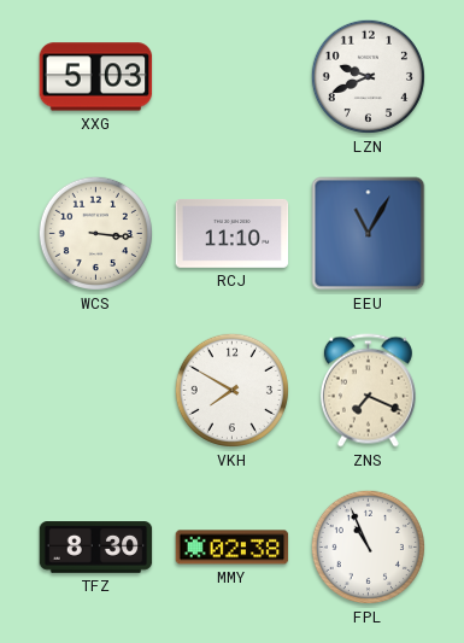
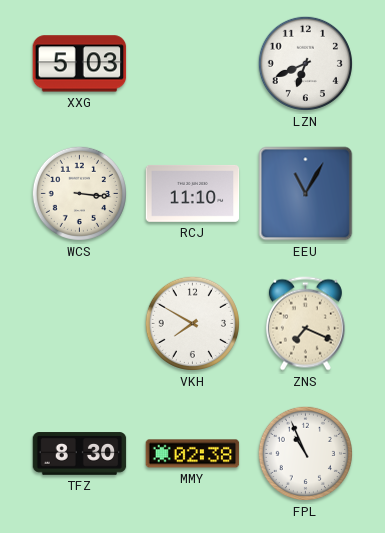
LZN: 9:41 -> 6:41
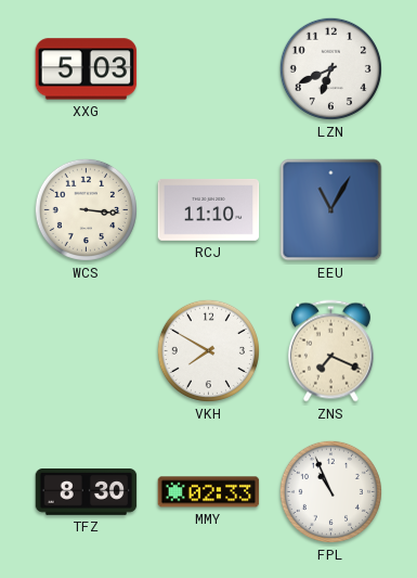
MMY: 02:38 -> 02:33
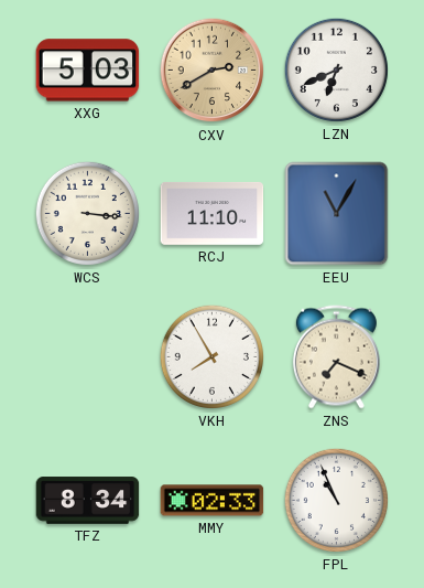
CXV: none -> 2:40
VKH: 7:50 -> 7:55
TFZ: 8:30 -> 8:34
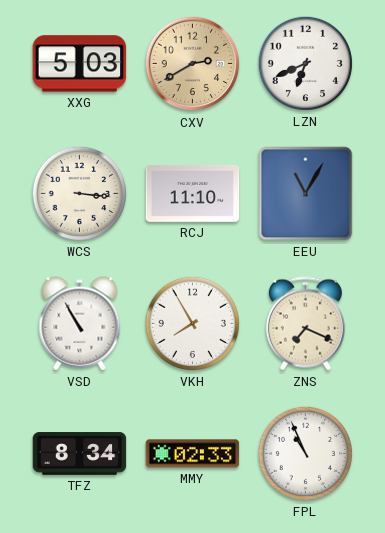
VSD: none -> 10:55
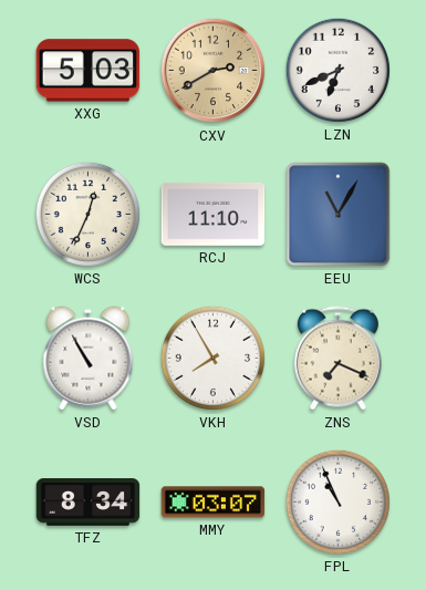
WCS: 3:16 -> 12:34
MMY: 02:33 -> 03:07
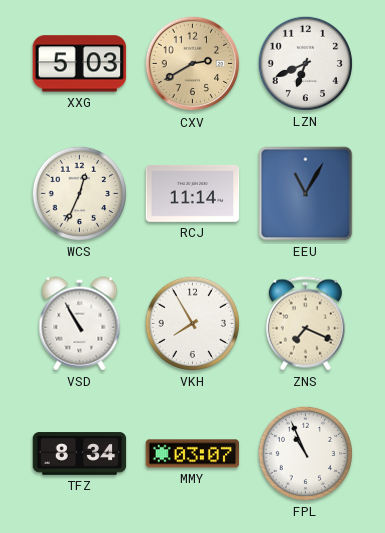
RCJ: 11:10 -> 11:14
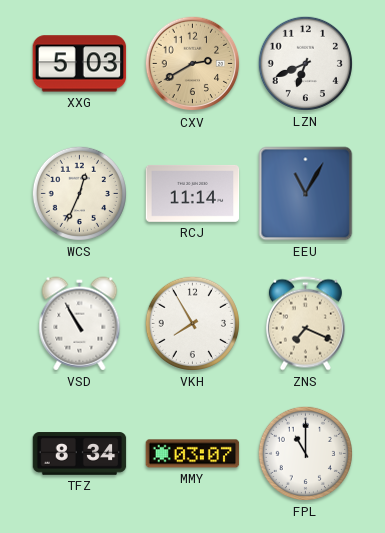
FPL: 10:56 -> 11:00
